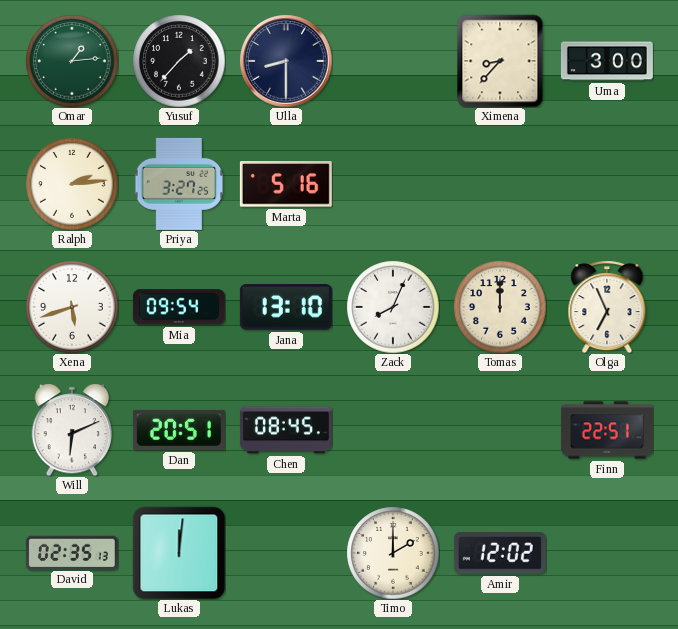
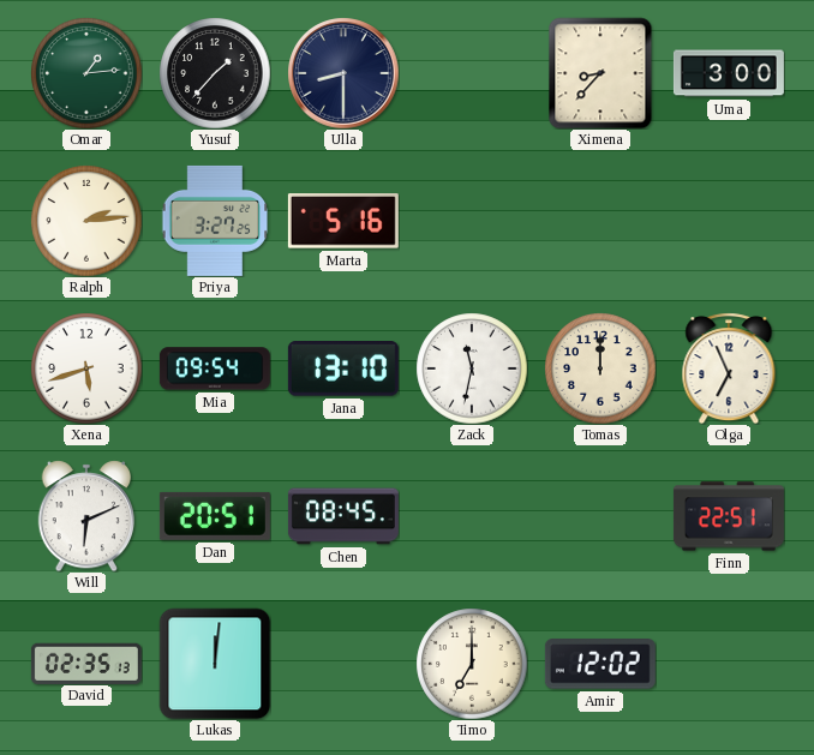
Zack: 8:04 -> 11:32
Timo: 2:00 -> 7:00
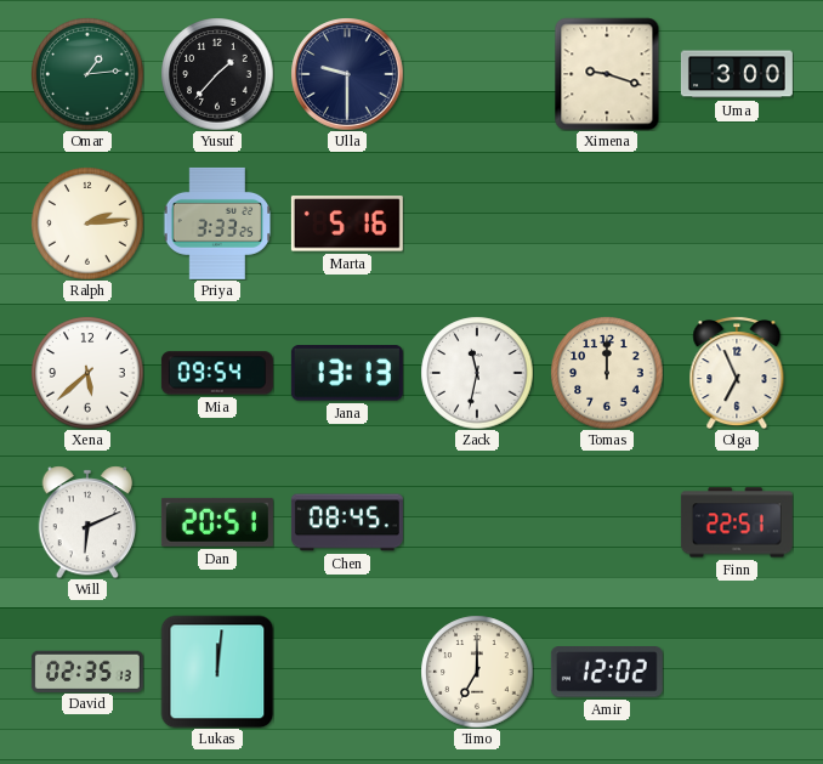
Ulla: 8:30 -> 9:30
Ximena: 8:37 -> 9:18
Priya: 3:27 -> 3:33
Xena: 5:42 -> 5:38
Jana: 13:10 -> 13:13
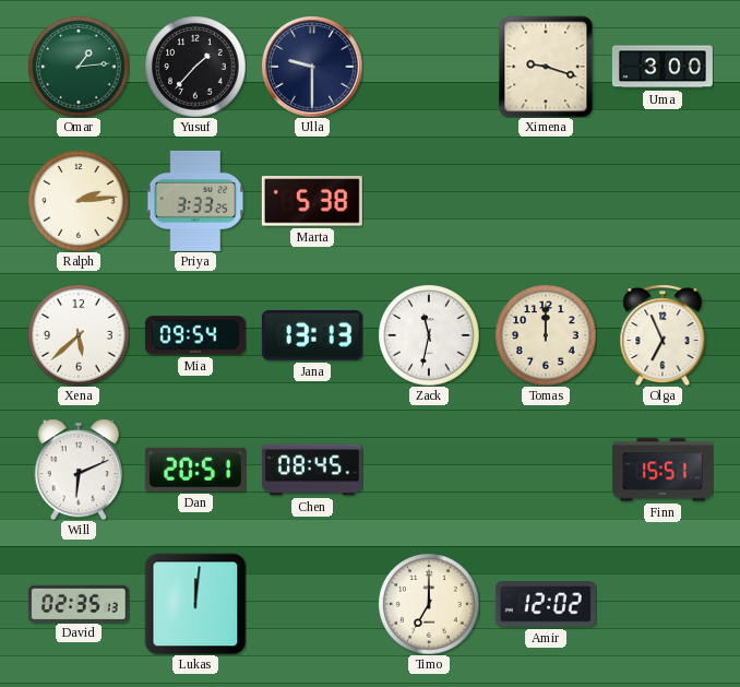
Marta: 5:16 -> 5:38
Finn: 22:51 -> 15:51
